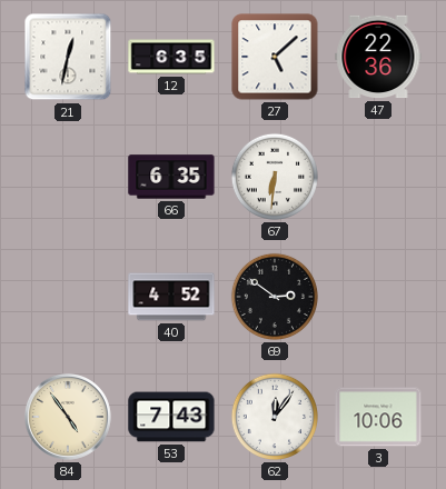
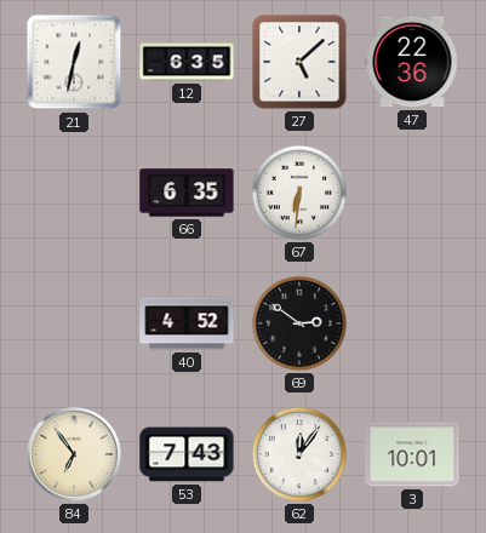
84: 4:54 -> 6:54
3: 10:06 -> 10:01
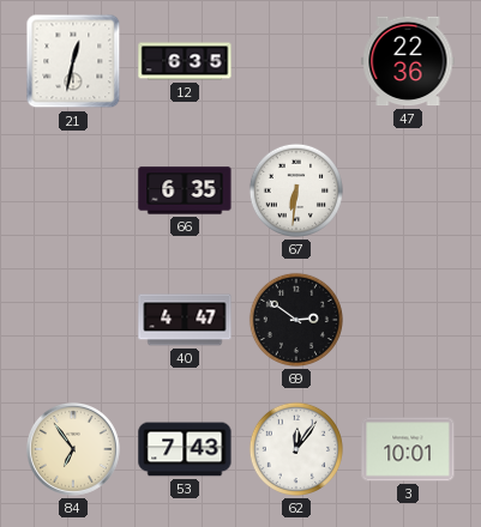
27: 5:08 -> none
40: 4:52 -> 4:47
